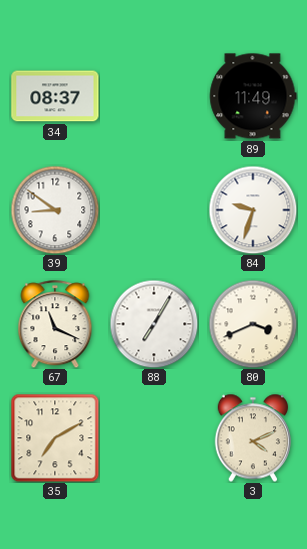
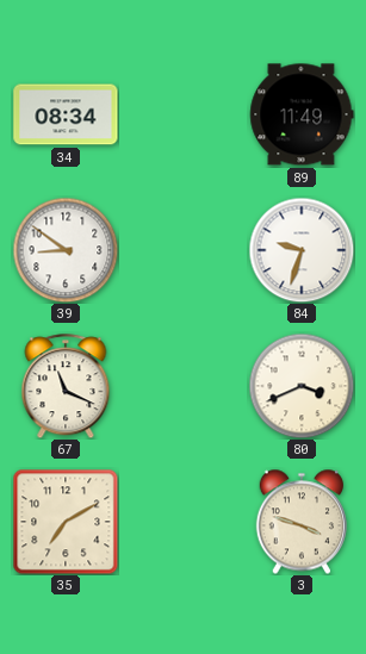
34: 08:37 -> 08:34
88: 7:05 -> none
3: 4:11 -> 3:48
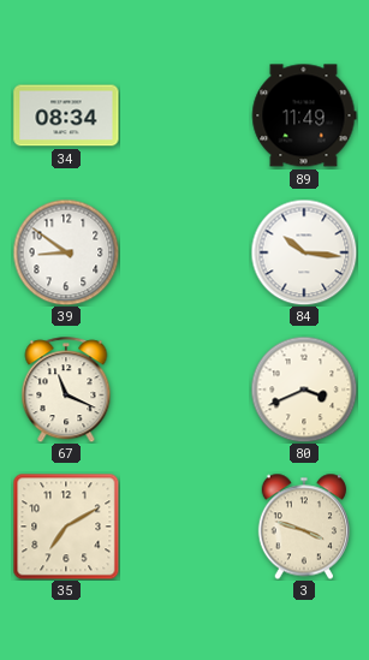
84: 9:33 -> 10:16
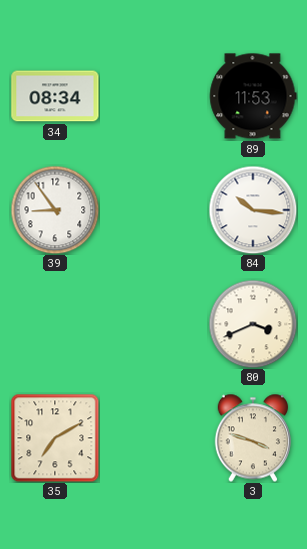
89: 11:49 -> 11:53
39: 8:51 -> 8:54
67: 11:19 -> none
